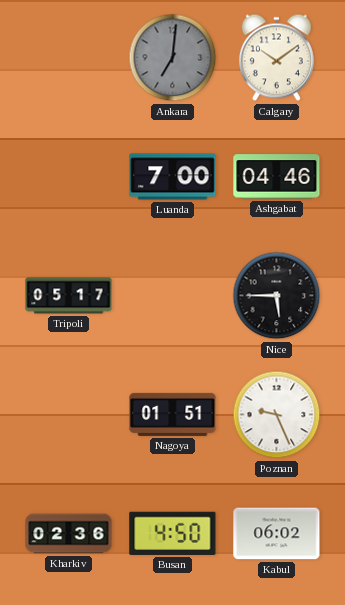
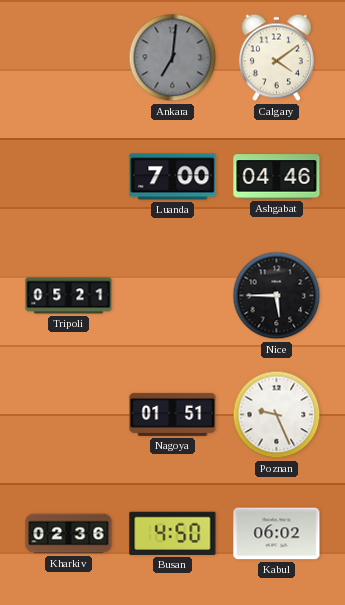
Calgary: 10:09 -> 4:09
Tripoli: 05:17 -> 05:21
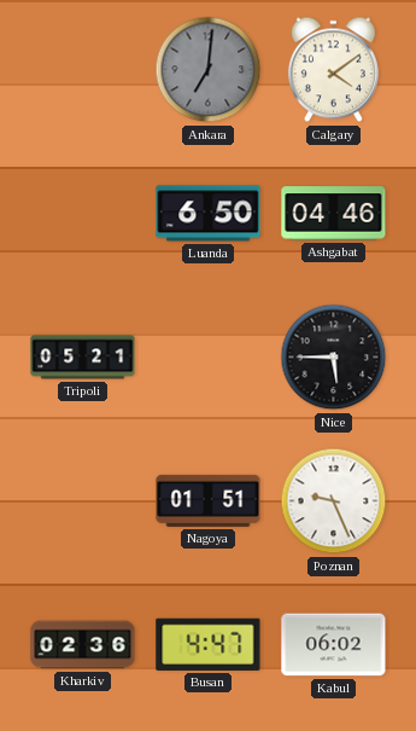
Luanda: 7:00 -> 6:50
Busan: 4:50 -> 4:47
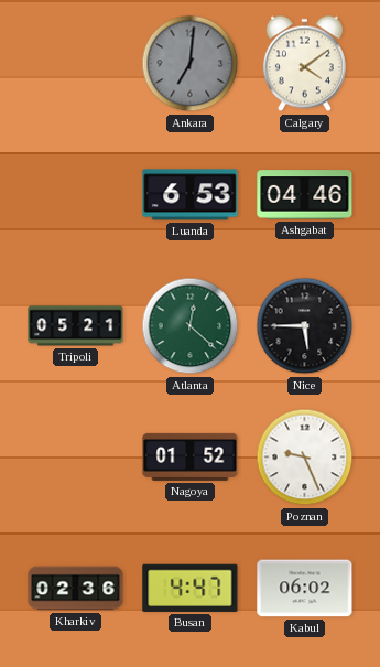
Luanda: 6:50 -> 6:53
Atlanta: none -> 12:22
Nagoya: 01:51 -> 01:52
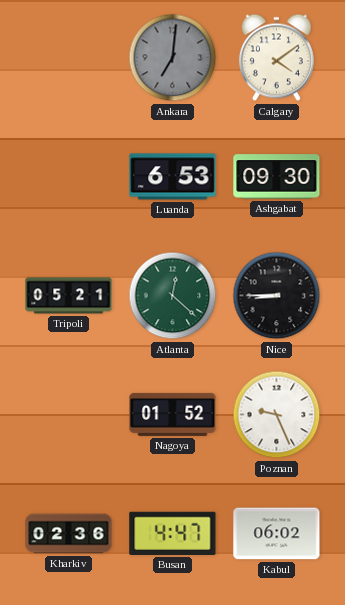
Ashgabat: 04:46 -> 09:30
Nice: 5:45 -> 8:45
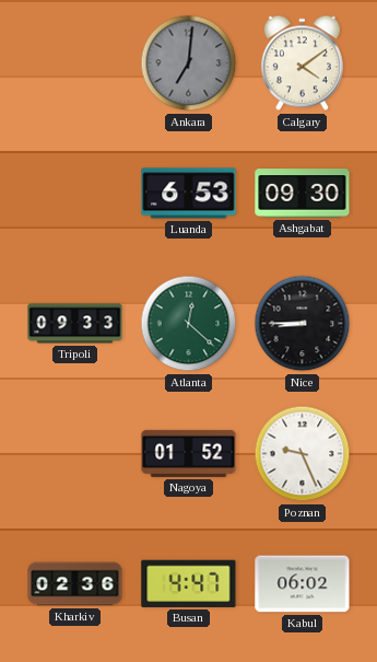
Tripoli: 05:21 -> 09:33
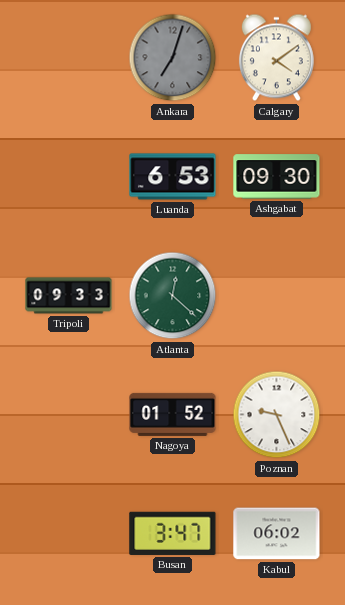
Ankara: 7:01 -> 7:03
Nice: 8:45 -> none
Kharkiv: 02:36 -> none
Busan: 4:47 -> 3:47
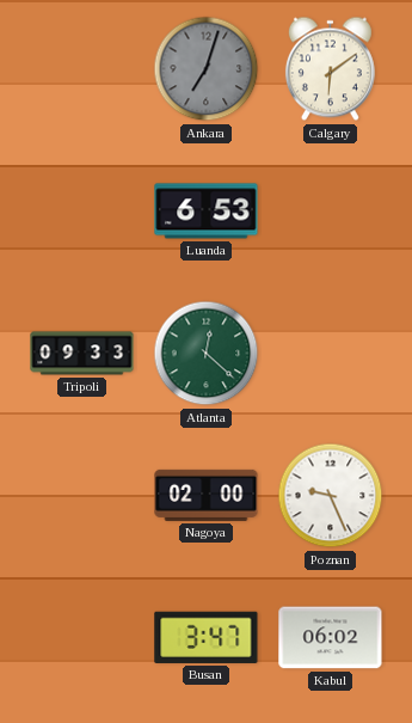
Calgary: 4:09 -> 6:09
Ashgabat: 09:30 -> none
Nagoya: 01:52 -> 02:00
